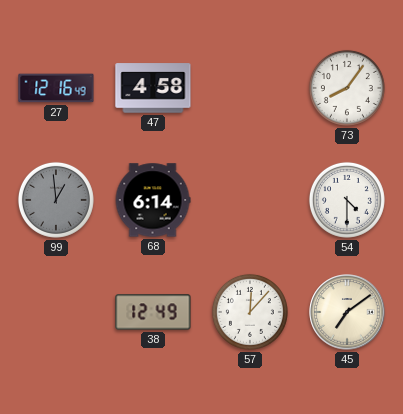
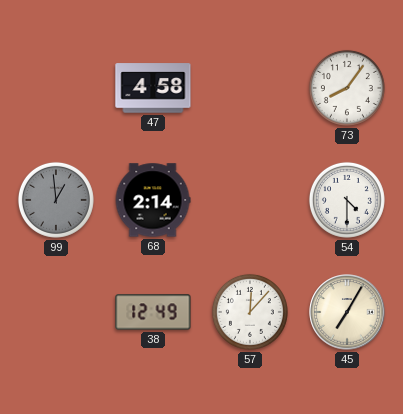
27: 12:16 -> none
68: 6:14 -> 2:14
45: 7:09 -> 7:05
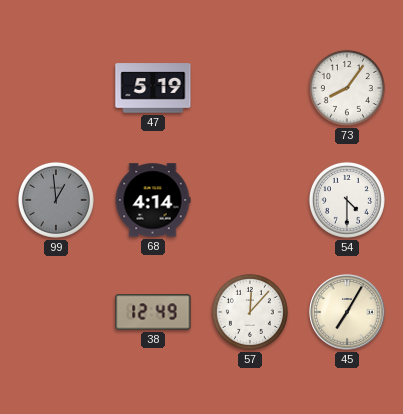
47: 4:58 -> 5:19
68: 2:14 -> 4:14
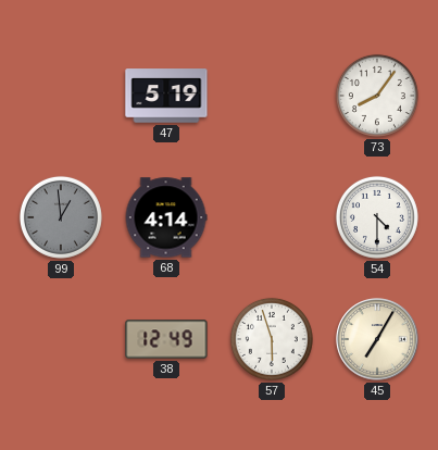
57: 12:07 -> 5:57
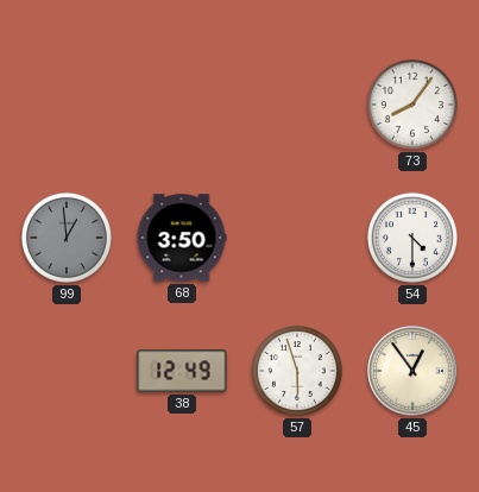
47: 5:19 -> none
68: 4:14 -> 3:50
45: 7:05 -> 12:54
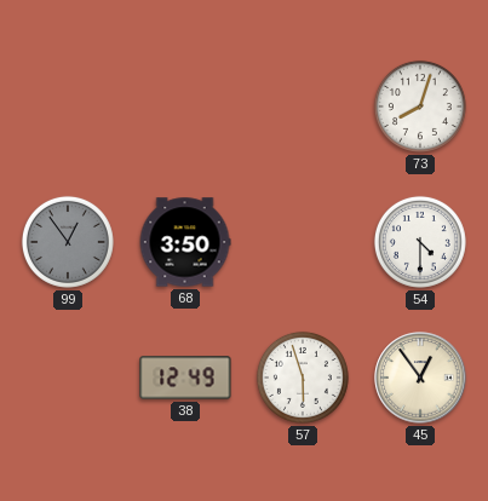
73: 8:06 -> 8:03
99: 12:59 -> 12:54
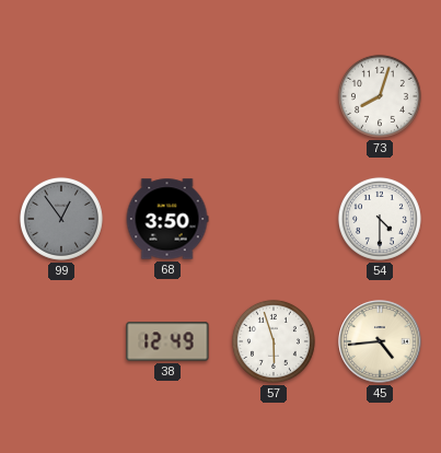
45: 12:54 -> 4:44
